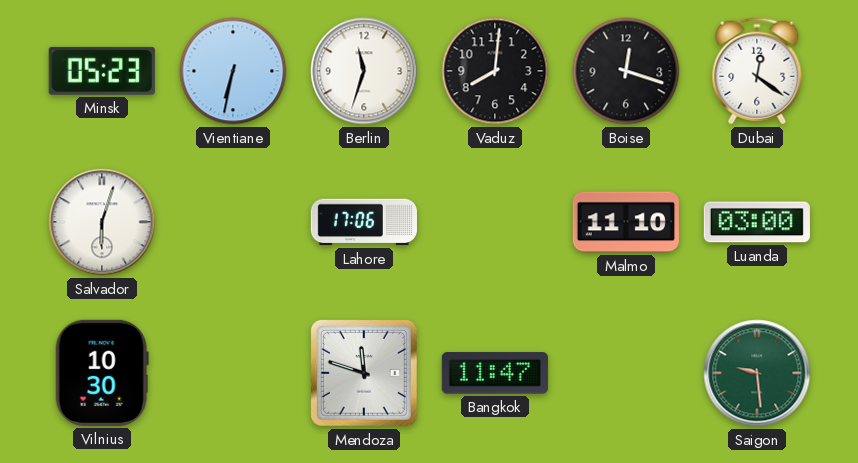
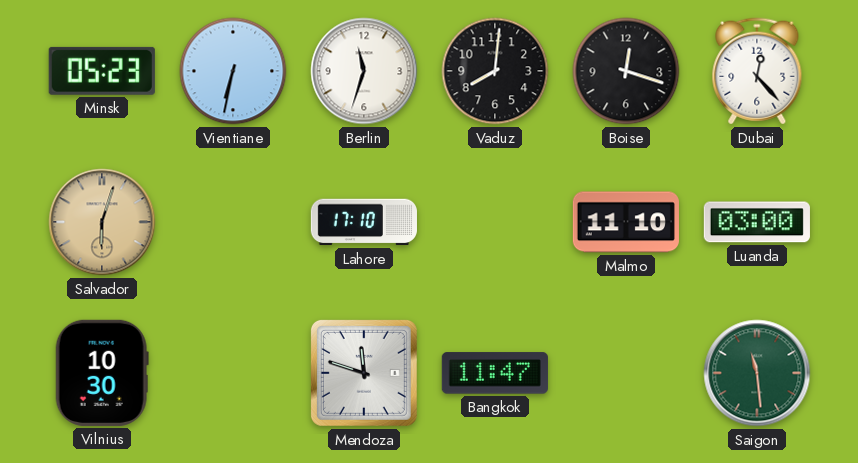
Dubai: 12:21 -> 12:23
Salvador dial: white -> champagne
Lahore: 17:06 -> 17:10
Saigon: 9:29 -> 11:29
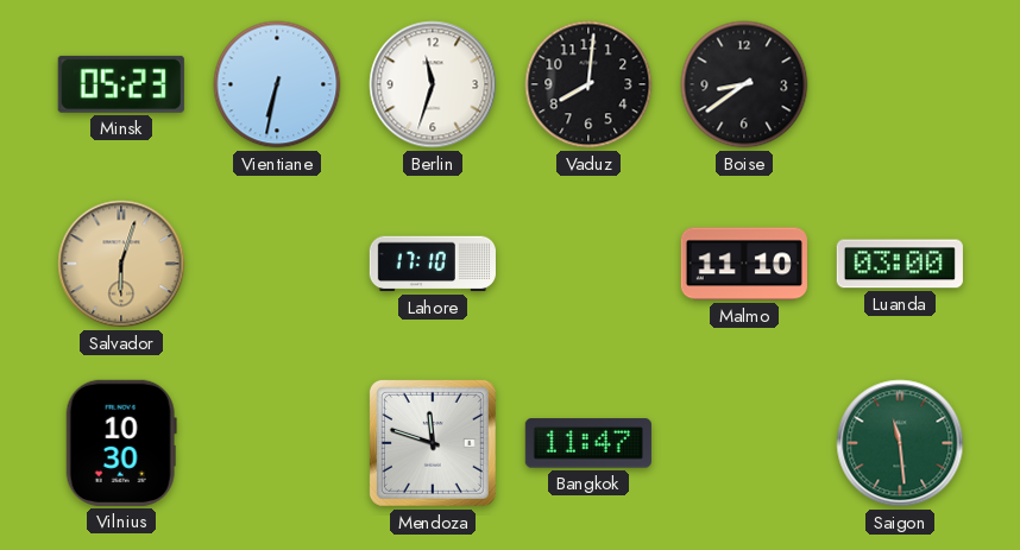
Boise: 12:18 -> 8:39
Dubai: 12:23 -> none
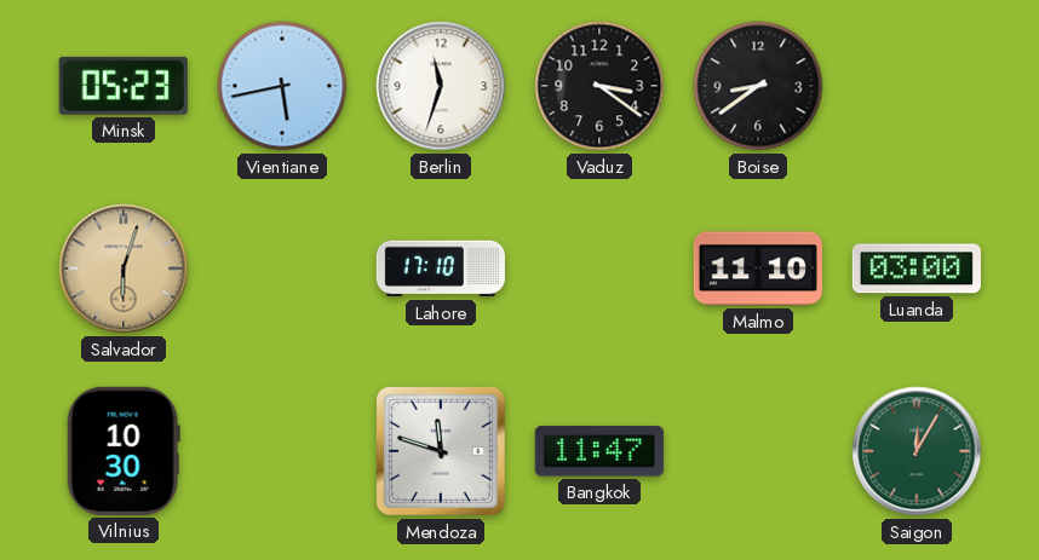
Vientiane: 6:32 -> 5:43
Vaduz: 8:01 -> 3:21
Saigon: 11:29 -> 12:05
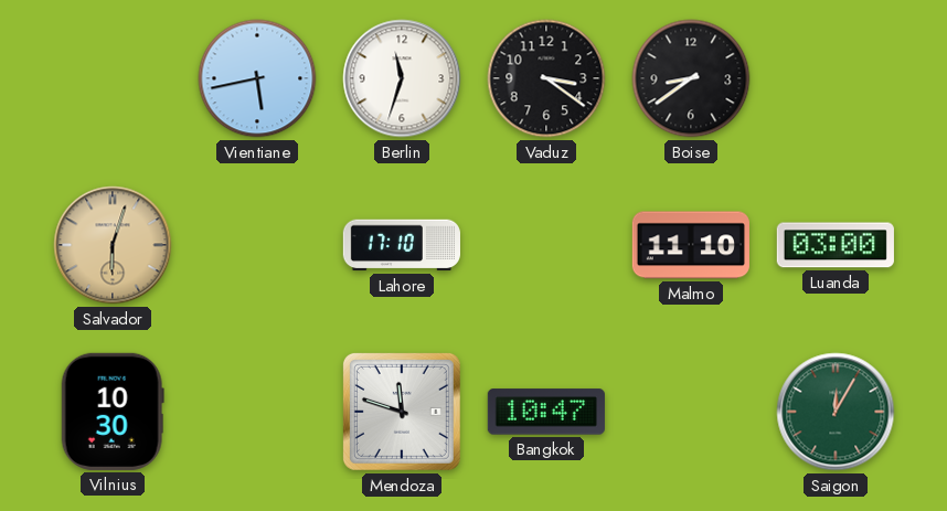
Minsk: 05:23 -> none
Bangkok: 11:47 -> 10:47
